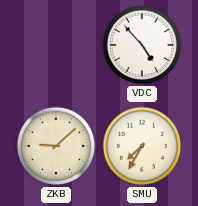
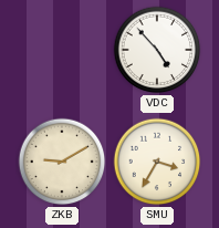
ZKB: 9:08 -> 9:10
SMU: 7:35 -> 3:35
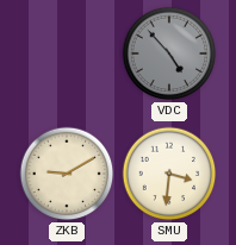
VDC dial: white -> grey
SMU: 3:35 -> 3:31
